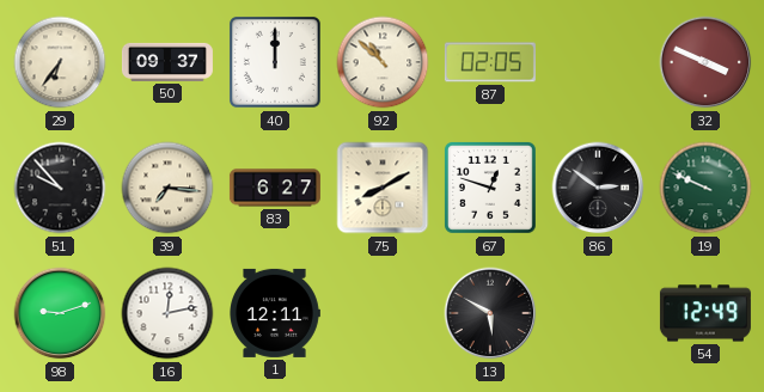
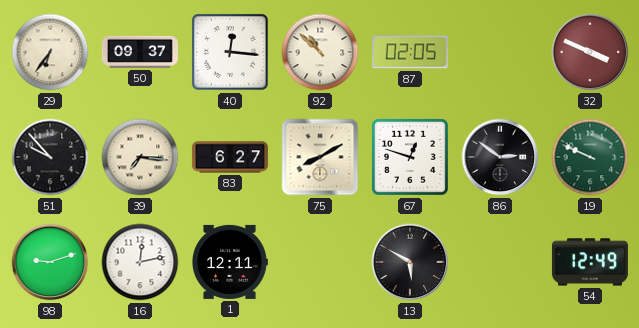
40: 12:00 -> 12:16
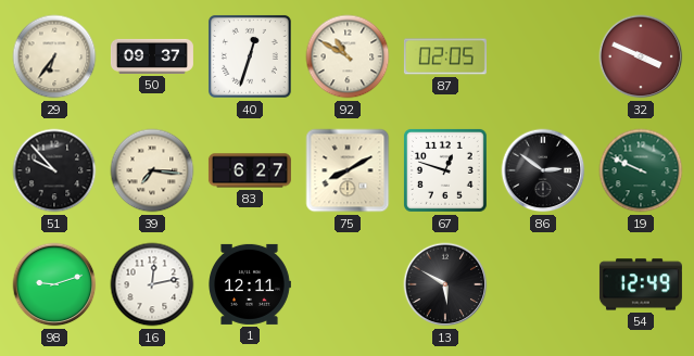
40: 12:16 -> 12:33
92: 10:52 -> 10:50
